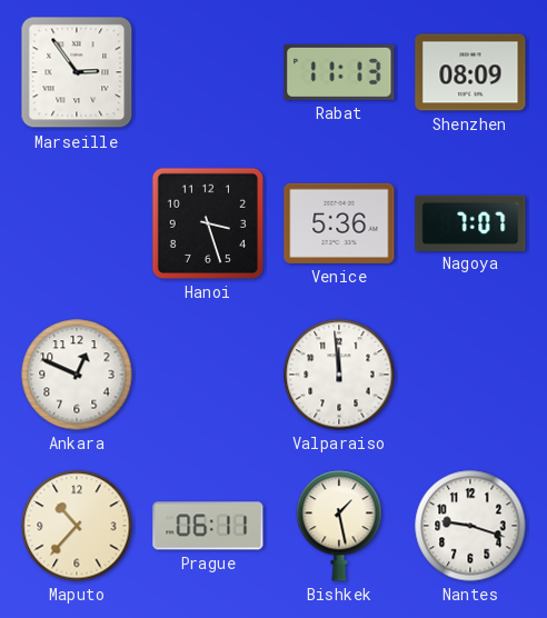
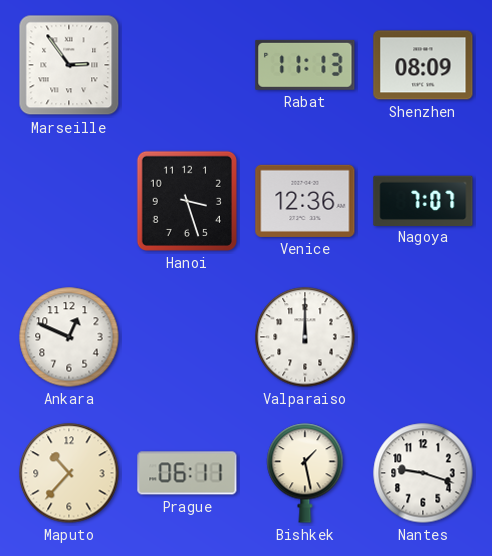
Venice: 5:36 -> 12:36
Valparaiso: 11:59 -> 12:00
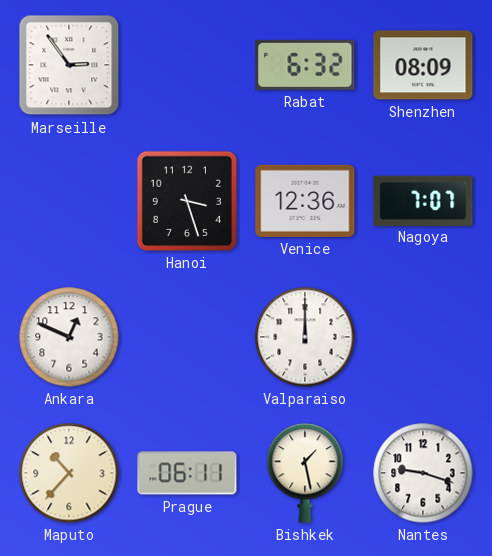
Rabat: 11:13 -> 6:32
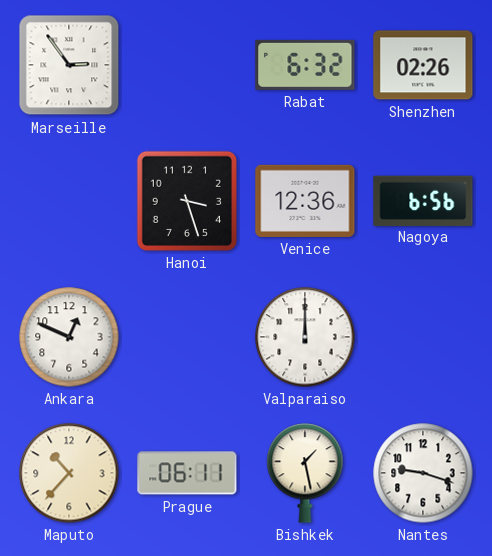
Shenzhen: 08:09 -> 02:26
Nagoya: 7:07 -> 6:56
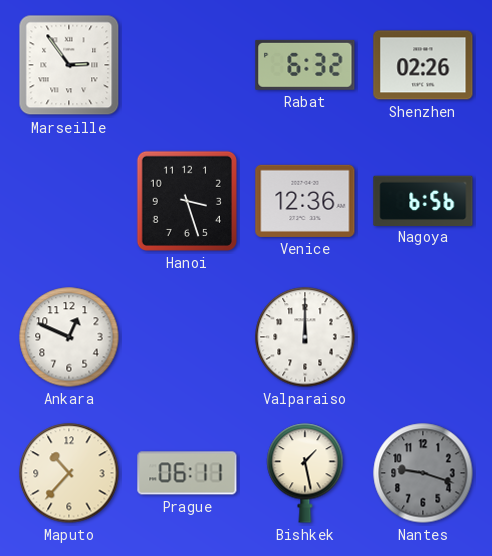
Nantes dial: white -> grey
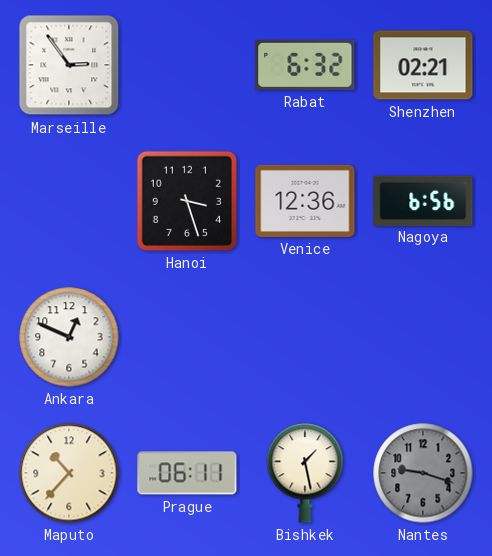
Shenzhen: 02:26 -> 02:21
Valparaiso: 12:00 -> none
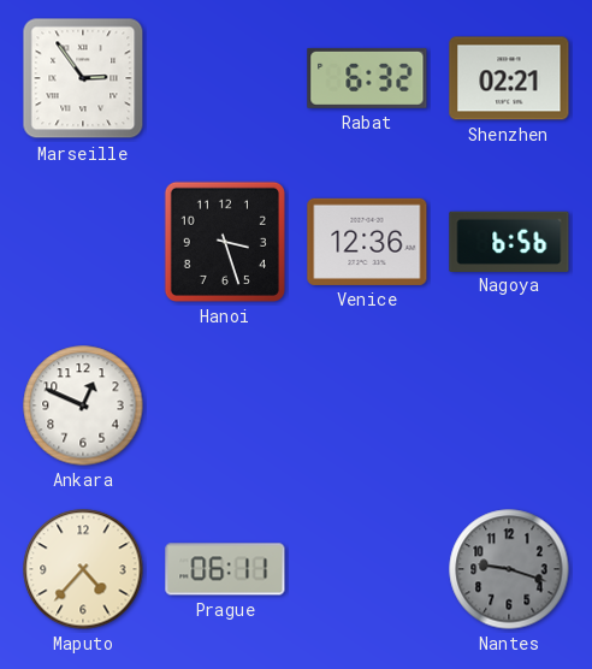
Maputo: 10:37 -> 4:37
Bishkek: 1:28 -> none
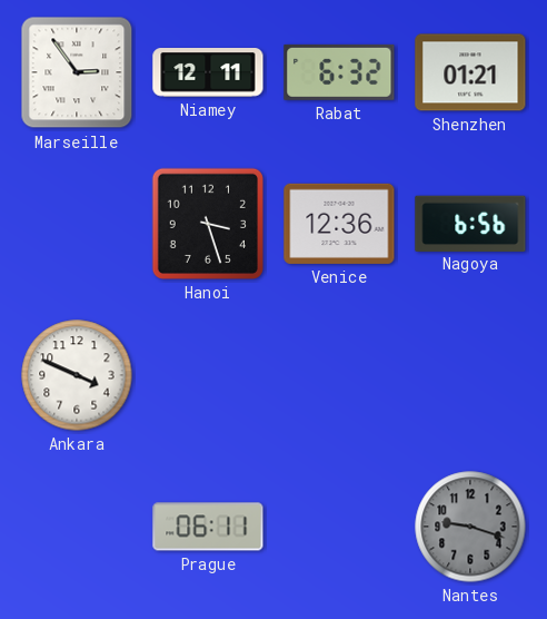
Niamey: none -> 12:11
Shenzhen: 02:21 -> 01:21
Ankara: 12:49 -> 3:49
Maputo: 4:37 -> none
